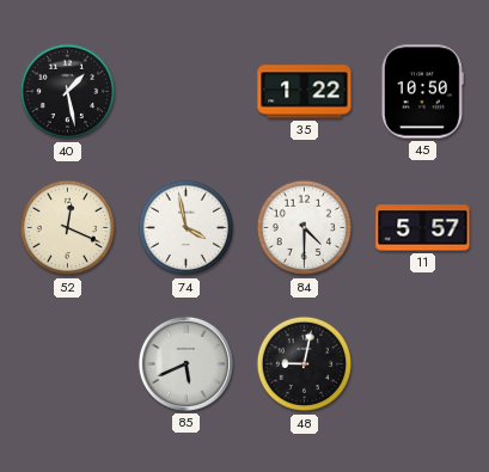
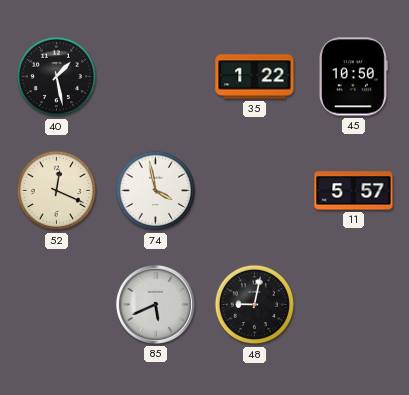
84: 4:30 -> none
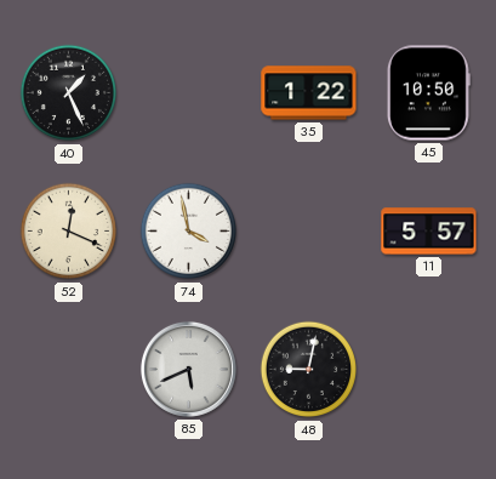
40: 1:28 -> 1:26
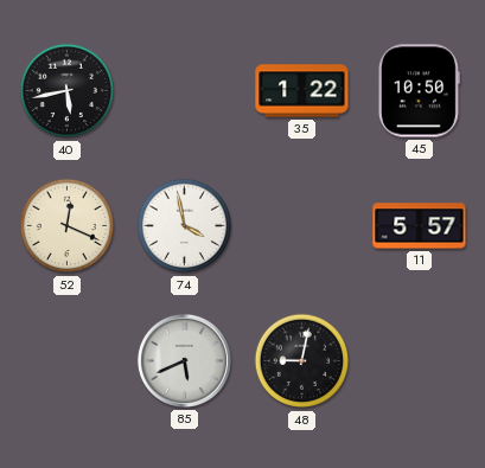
40: 1:26 -> 5:43
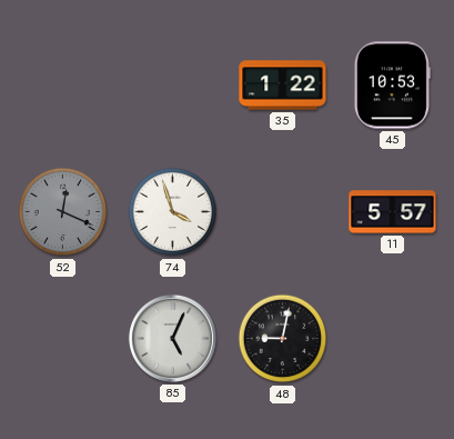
40: 5:43 -> none
45: 10:50 -> 10:53
52 dial: cream -> grey
74: 3:58 -> 3:57
85: 5:41 -> 5:04
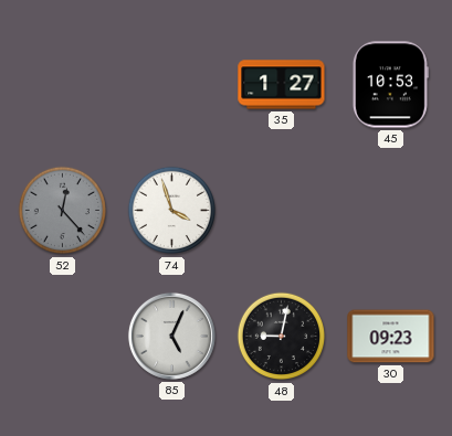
35: 1:22 -> 1:27
52: 12:19 -> 12:23
11: 5:57 -> none
30: none -> 09:23
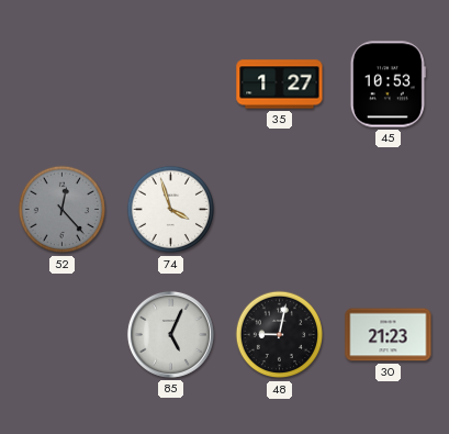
30: 09:23 -> 21:23
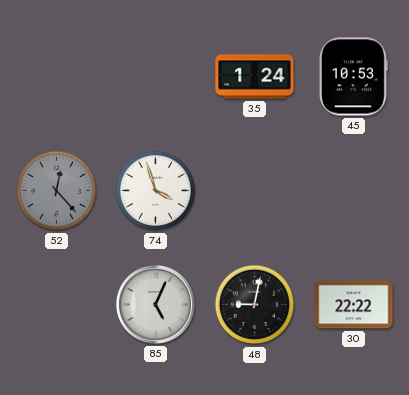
35: 1:27 -> 1:24
30: 21:23 -> 22:22
